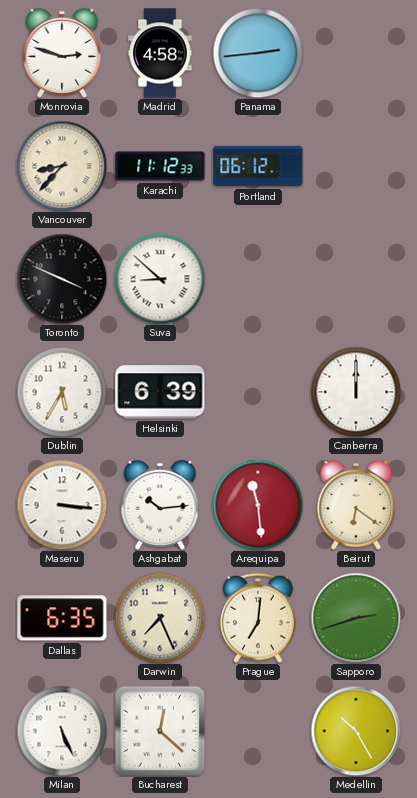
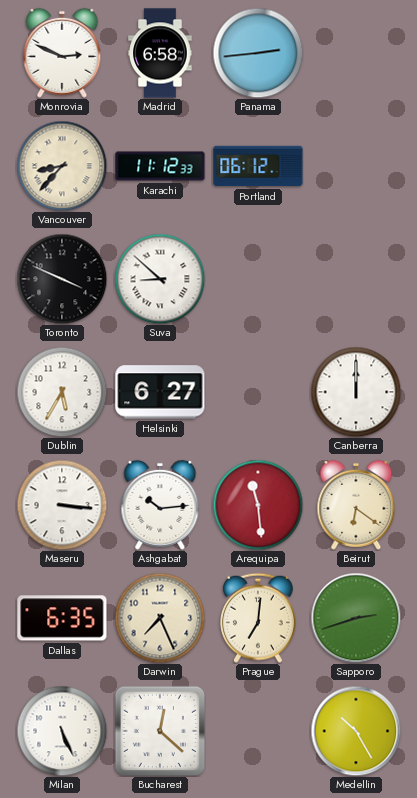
Monrovia: 2:48 -> 2:49
Madrid: 4:58 -> 6:58
Helsinki: 6:39 -> 6:27
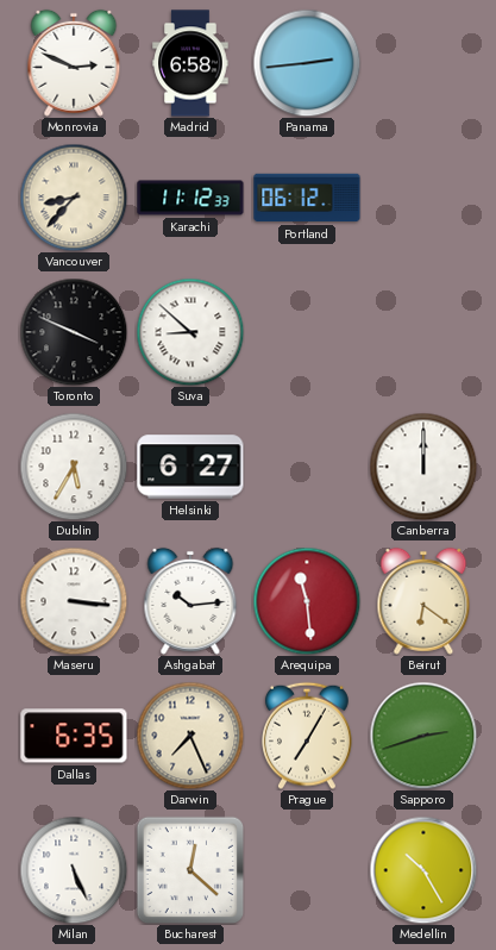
Prague: 7:01 -> 7:05
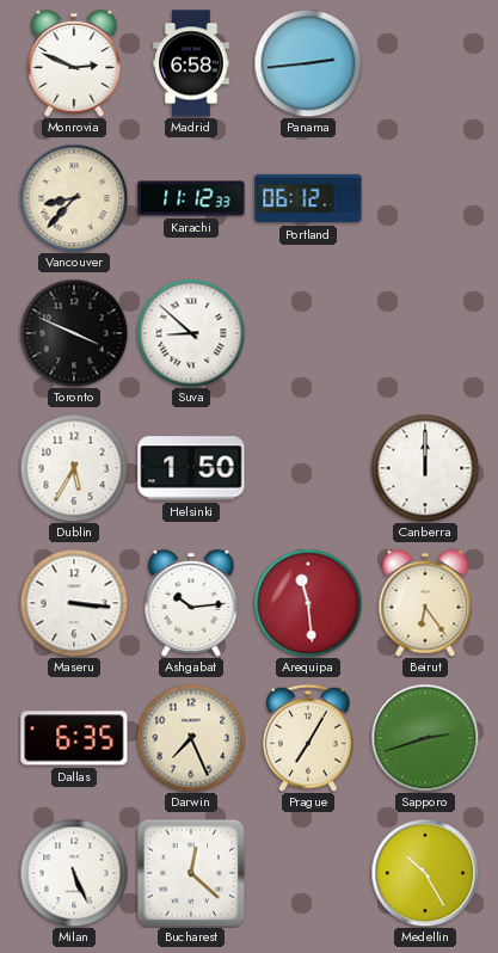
Helsinki: 6:27 -> 1:50
Beirut: 6:21 -> 6:24
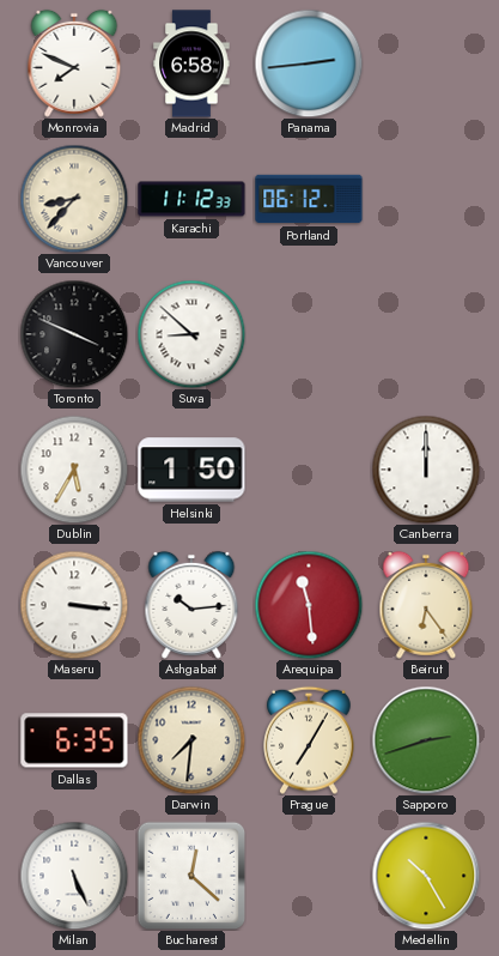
Monrovia: 2:49 -> 7:49
Darwin: 7:26 -> 7:31
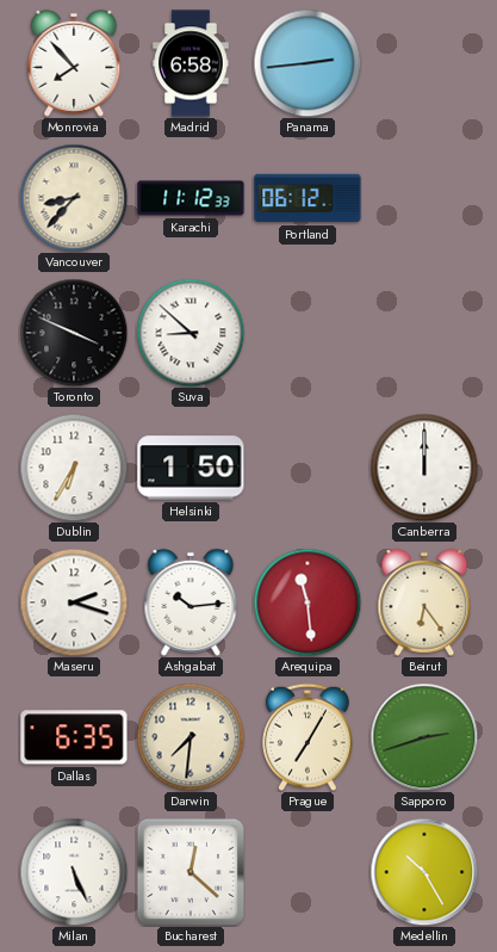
Monrovia: 7:49 -> 7:53
Dublin: 5:35 -> 6:35
Maseru: 3:16 -> 2:18
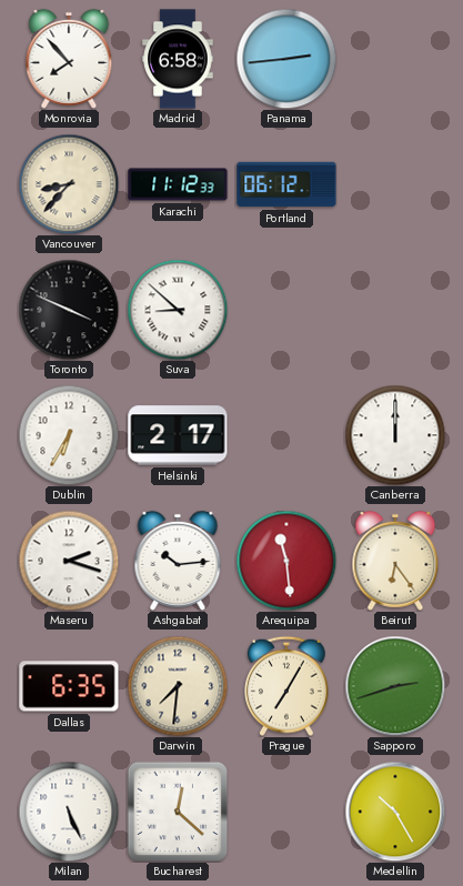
Helsinki: 1:50 -> 2:17
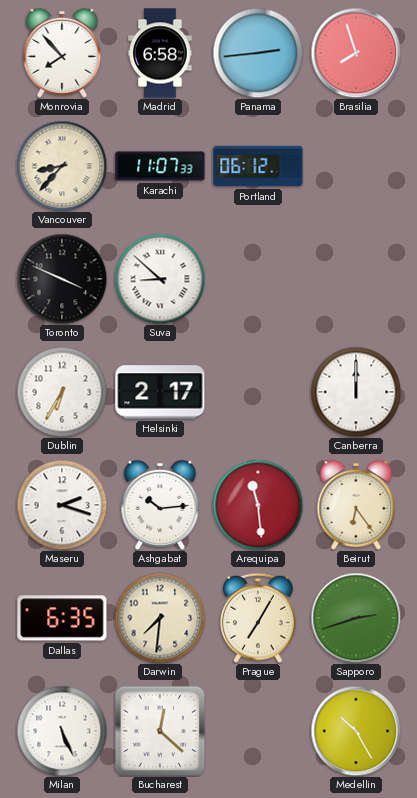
Brasilia: none -> 7:57
Karachi: 11:12 -> 11:07
